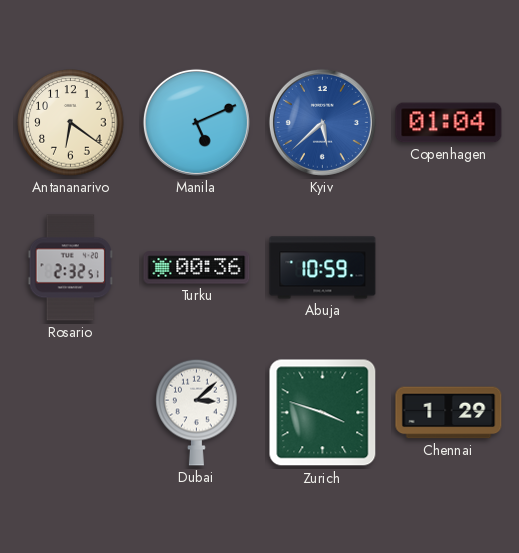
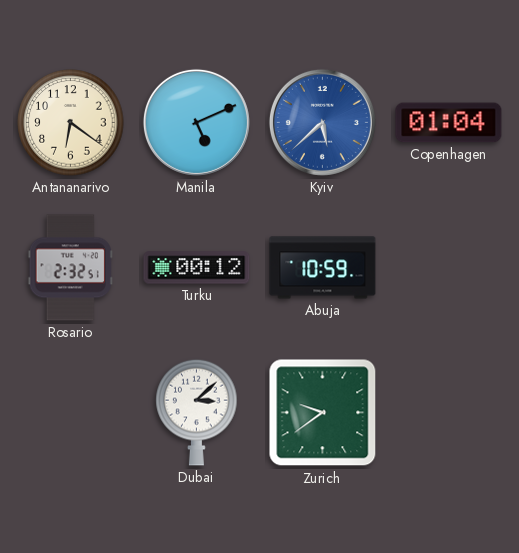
Turku: 00:36 -> 00:12
Zurich: 3:48 -> 9:39
Chennai: 1:29 -> none
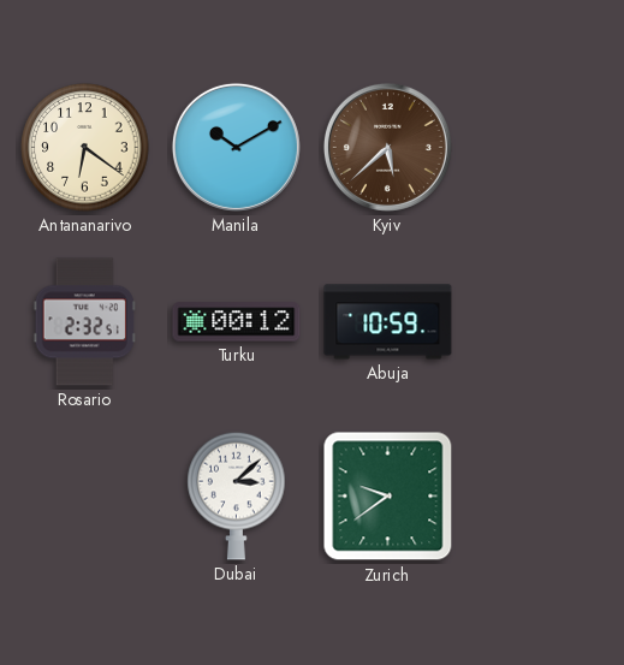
Manila: 5:11 -> 10:10
Kyiv dial: blue -> brown
Copenhagen: 01:04 -> none
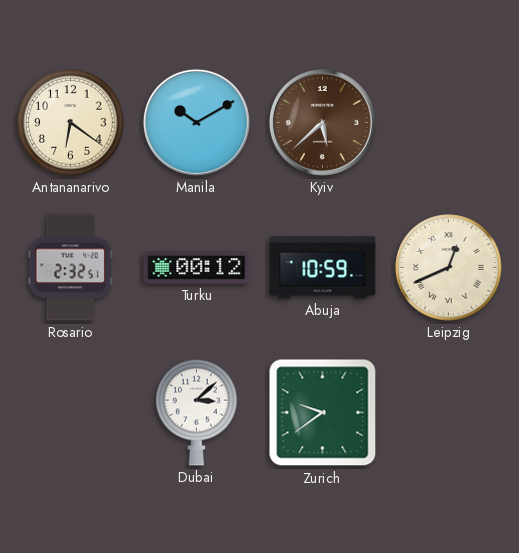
Leipzig: none -> 12:41
